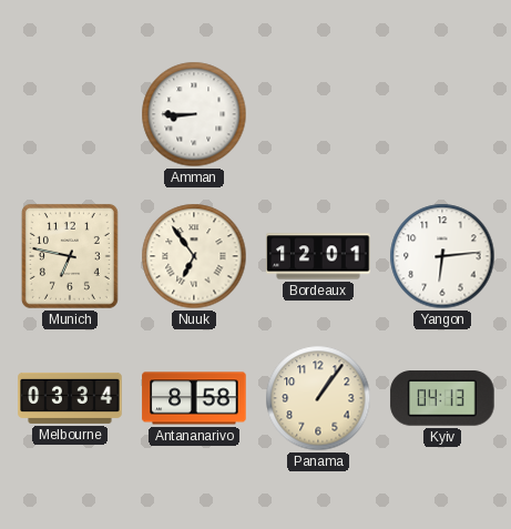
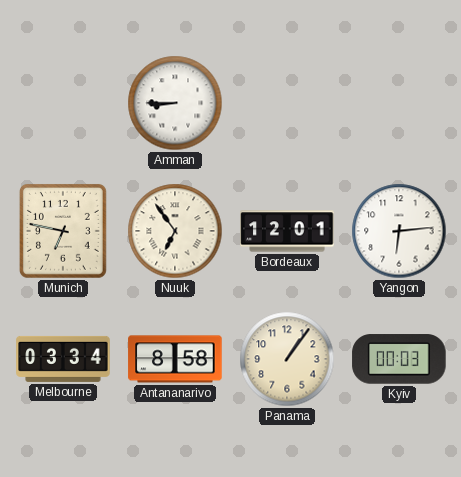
Kyiv: 04:13 -> 00:03
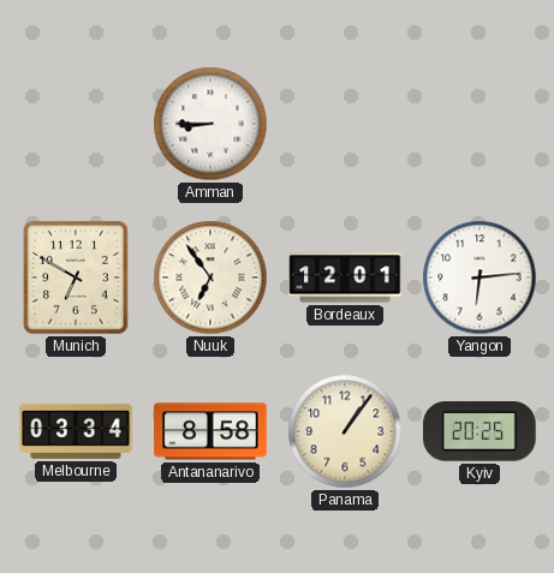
Munich: 6:47 -> 6:50
Kyiv: 00:03 -> 20:25
